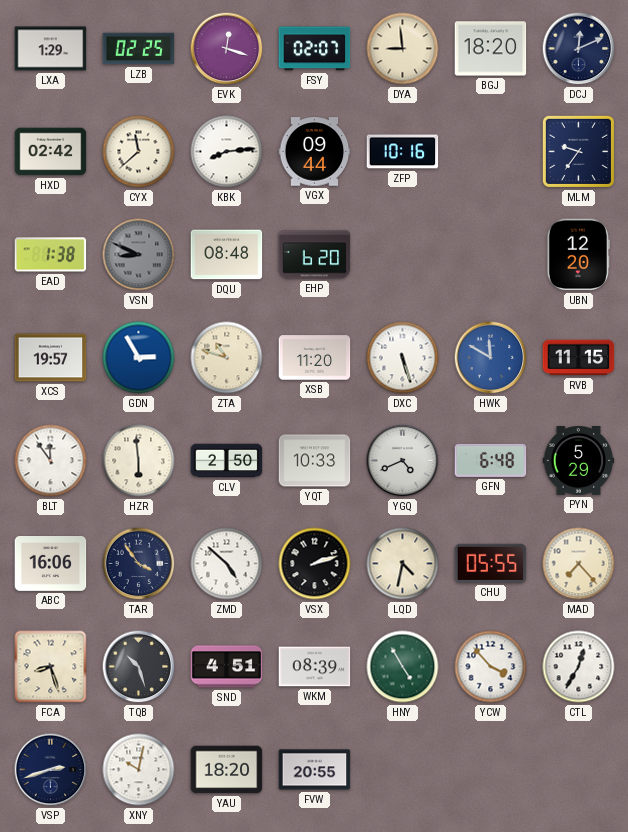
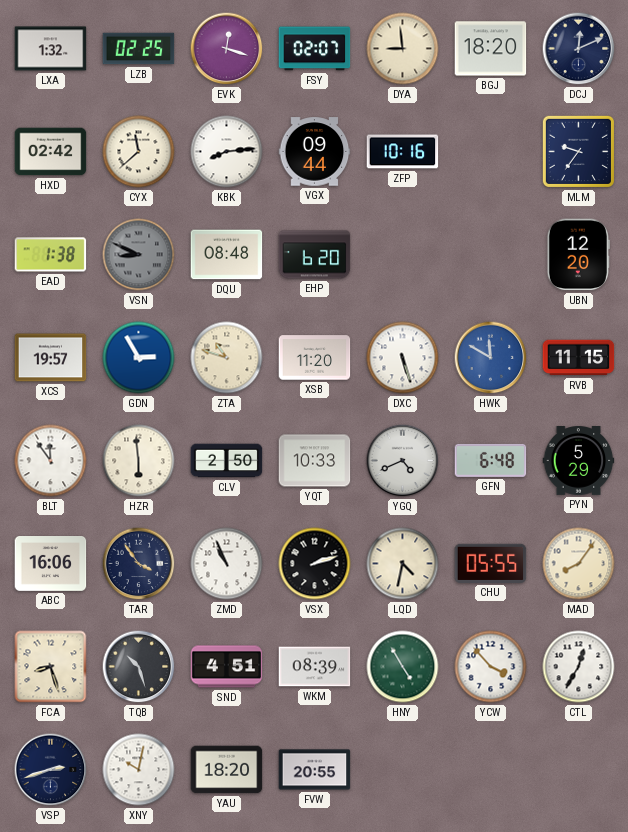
LXA: 1:29 -> 1:32
ZMD: 4:52 -> 10:56
MAD: 7:23 -> 8:06
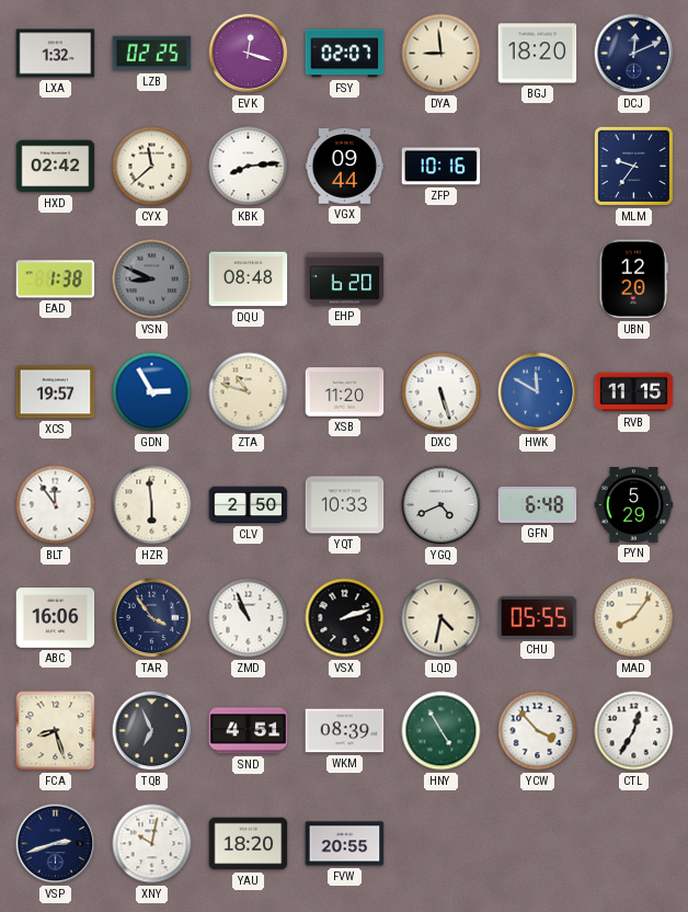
TQB: 10:27 -> 6:56
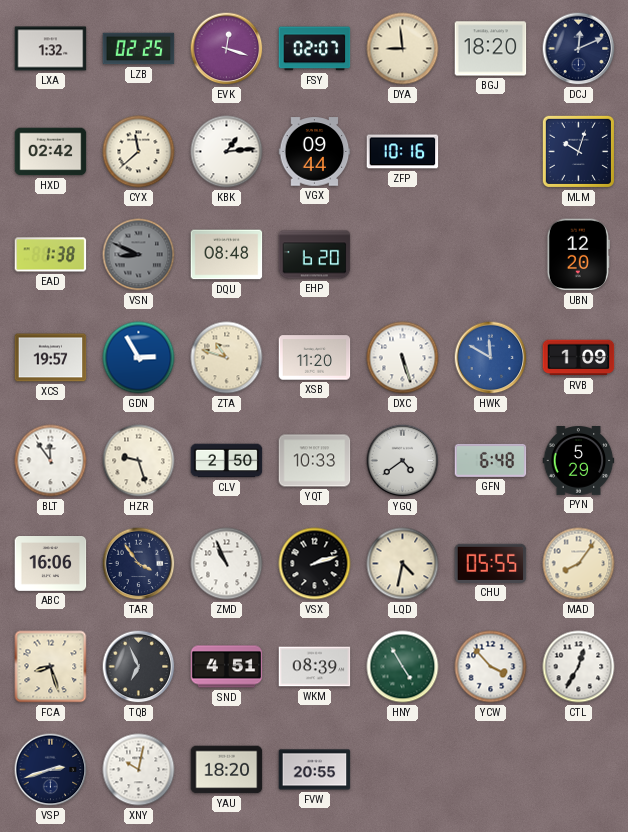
KBK: 8:14 -> 1:14
MLM: 9:36 -> 10:03
RVB: 11:15 -> 1:09
HZR: 5:59 -> 9:27
YGQ: 4:41 -> 4:39
